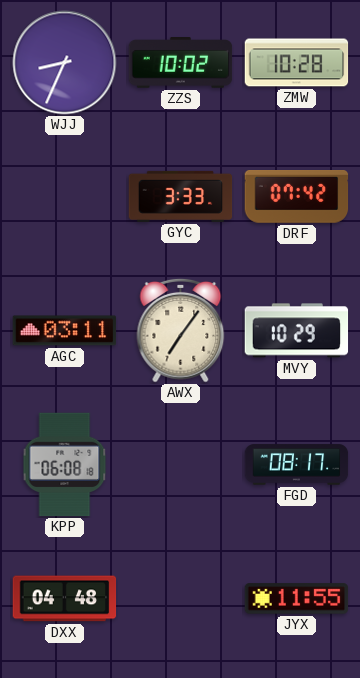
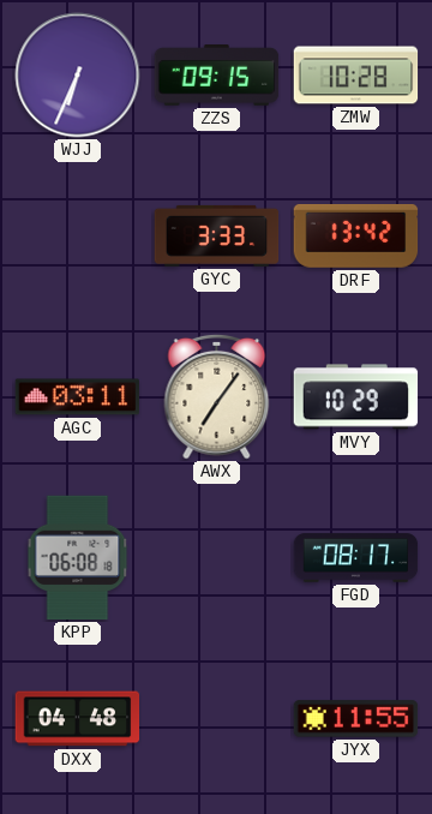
WJJ: 8:34 -> 6:34
ZZS: 10:02 -> 09:15
DRF: 07:42 -> 13:42
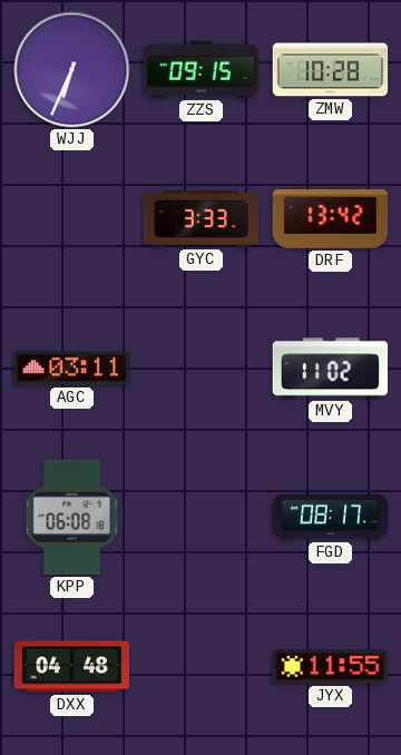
AWX: 7:06 -> none
MVY: 10:29 -> 11:02
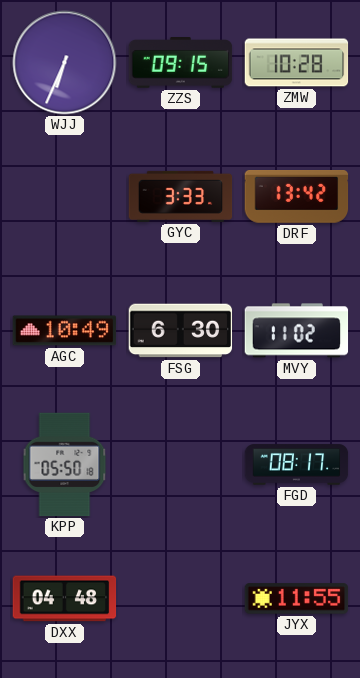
AGC: 03:11 -> 10:49
FSG: none -> 6:30
KPP: 06:08 -> 05:50
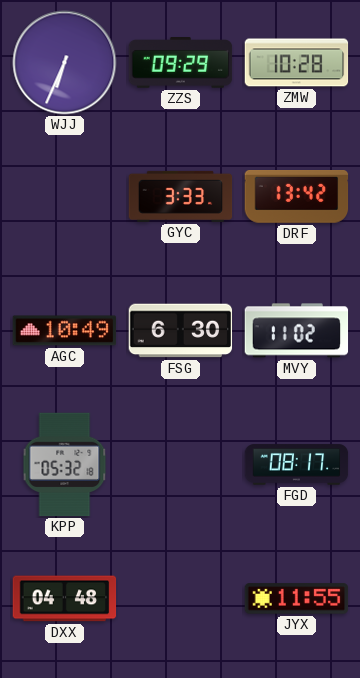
ZZS: 09:15 -> 09:29
KPP: 05:50 -> 05:32
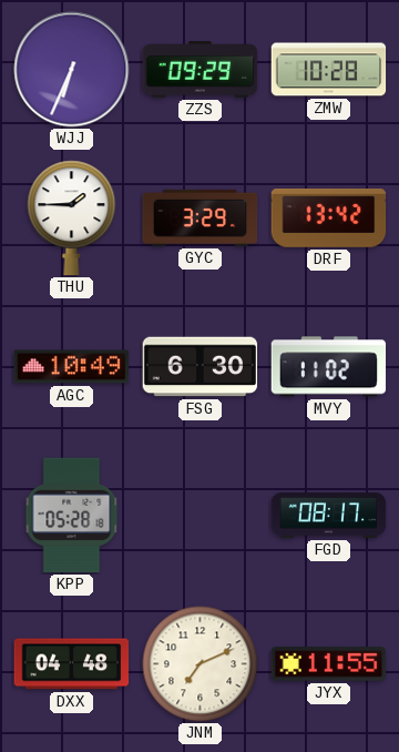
THU: none -> 1:45
GYC: 3:33 -> 3:29
KPP: 05:32 -> 05:28
JNM: none -> 7:11
